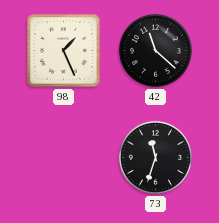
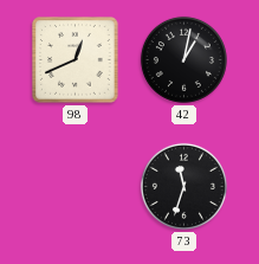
98: 1:26 -> 12:41
42: 11:22 -> 1:02
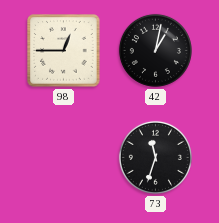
98: 12:41 -> 12:45
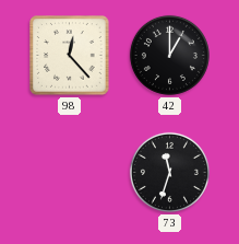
98: 12:45 -> 12:23
42: 1:02 -> 1:00
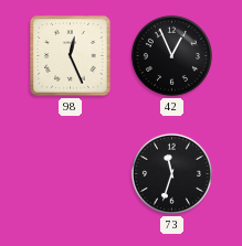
98: 12:23 -> 12:26
42: 1:00 -> 12:56
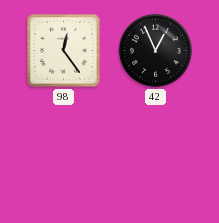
98: 12:26 -> 12:24
73: 11:33 -> none
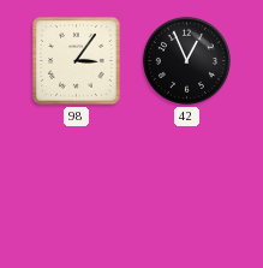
98: 12:24 -> 3:06
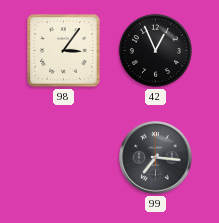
99: none -> 7:16
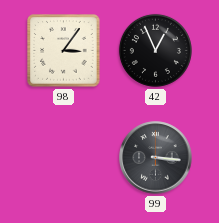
99: 7:16 -> 3:16
